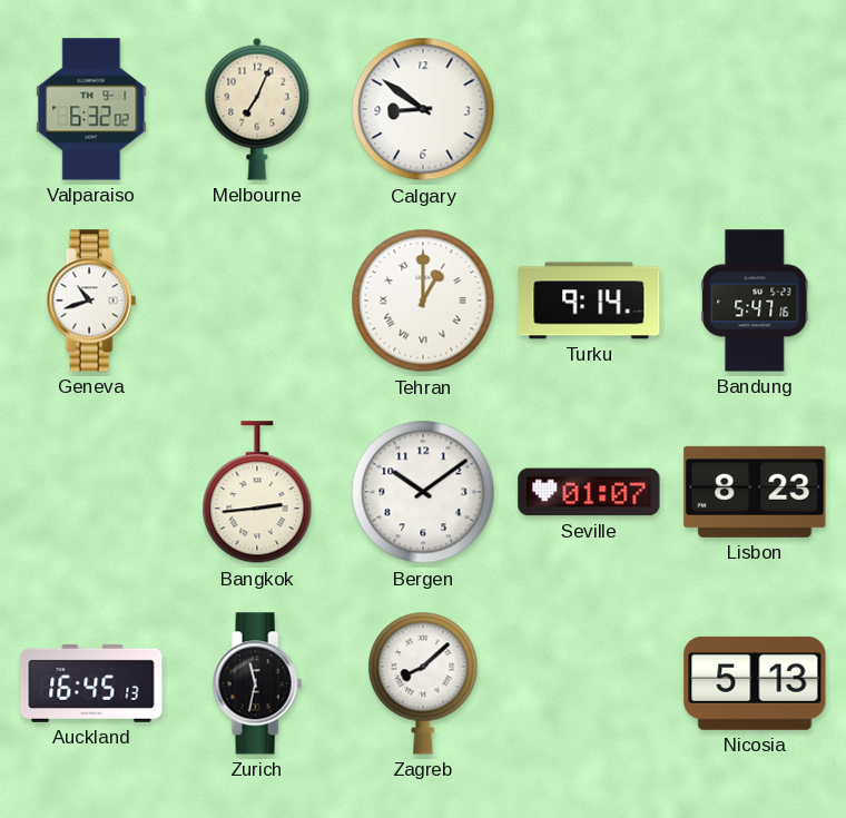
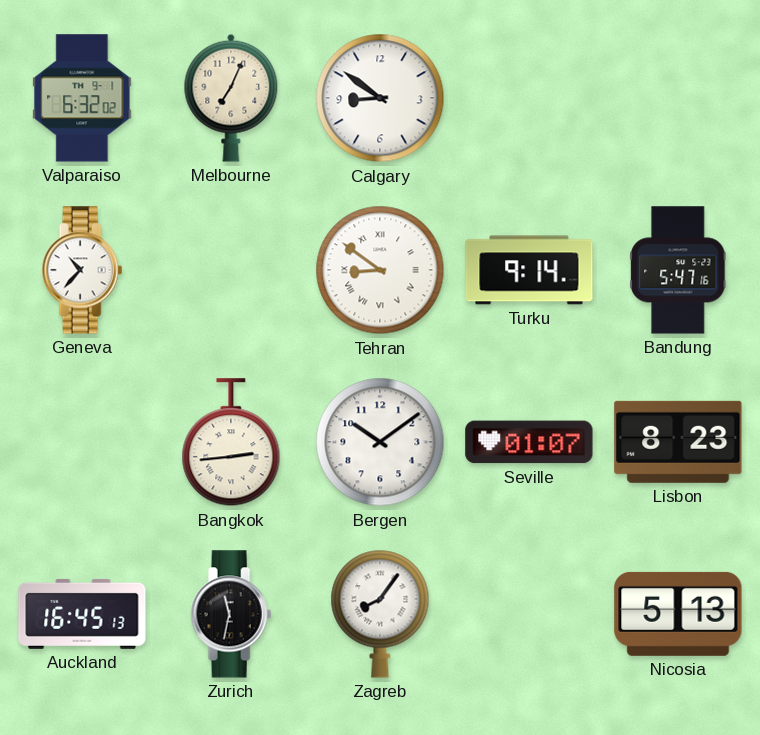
Geneva: 10:42 -> 10:37
Tehran: 1:00 -> 8:51
Zagreb: 8:08 -> 8:06
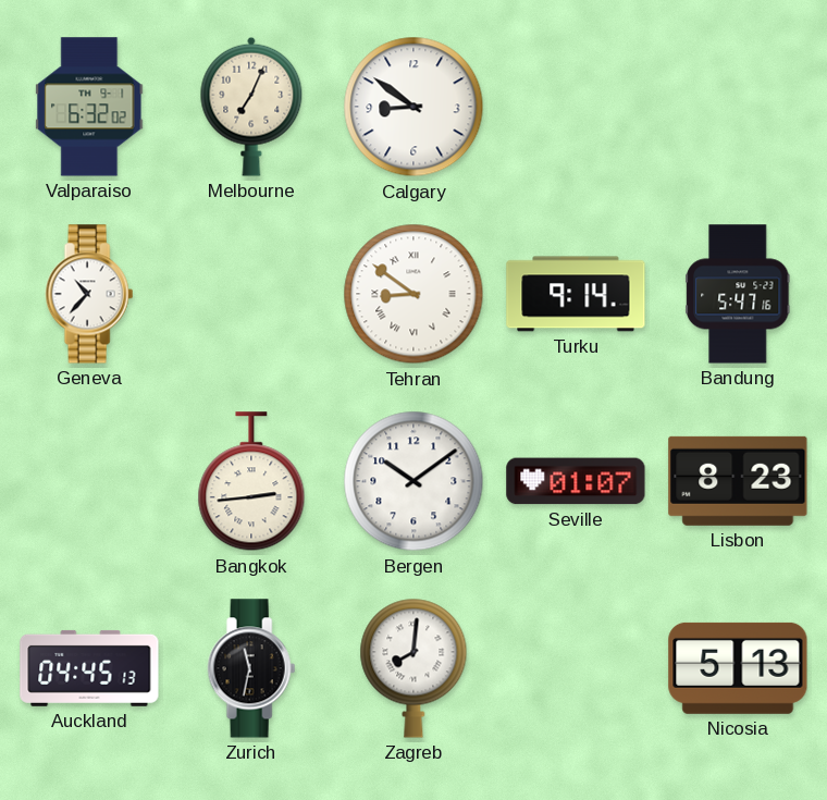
Auckland: 16:45 -> 04:45
Zagreb: 8:06 -> 8:01
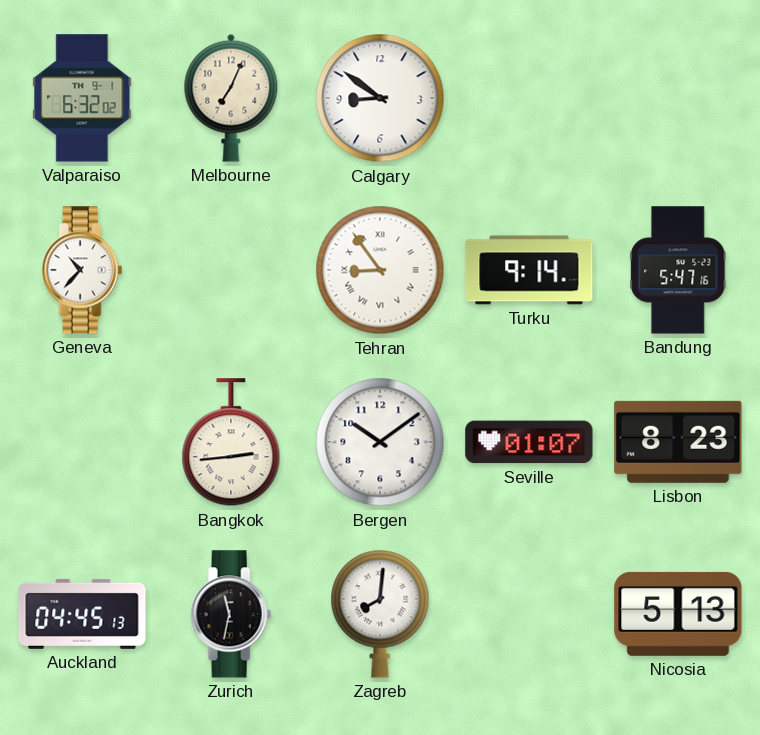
Tehran: 8:51 -> 8:54
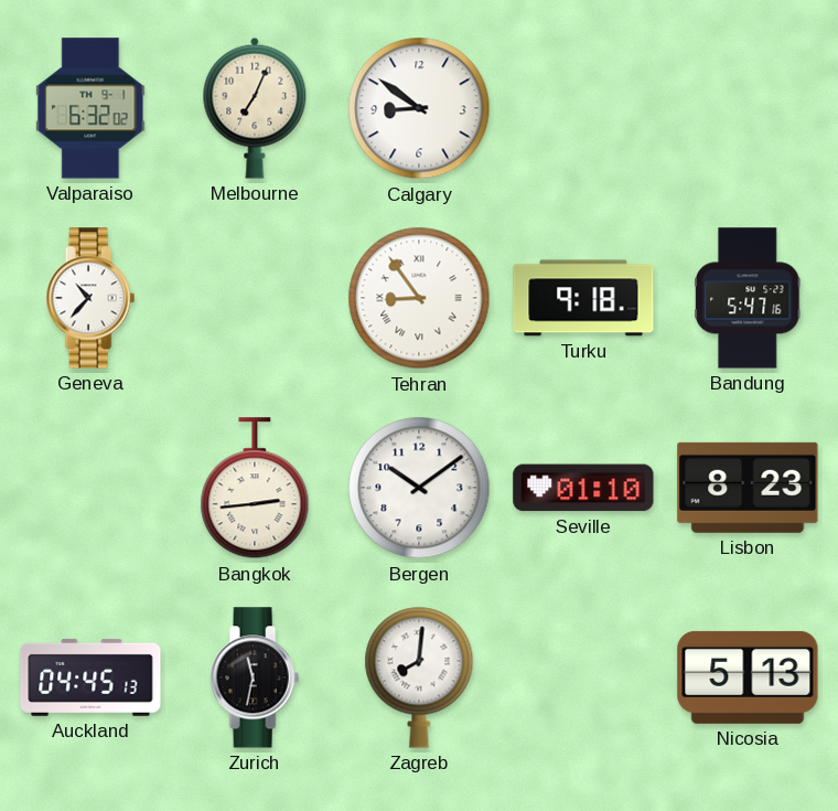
Turku: 9:14 -> 9:18
Seville: 01:07 -> 01:10
